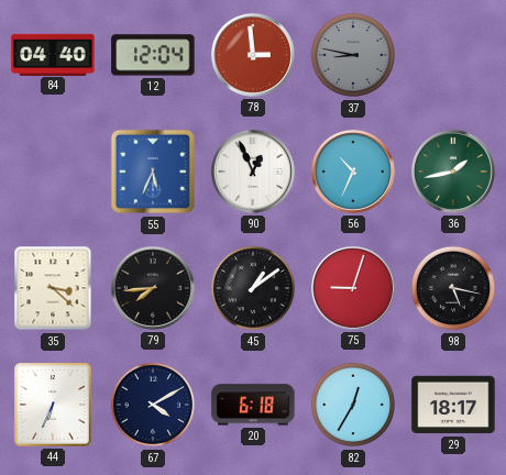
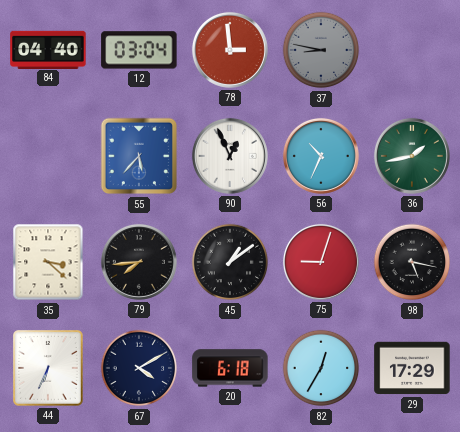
12: 12:04 -> 03:04
55: 5:34 -> 5:37
29: 18:17 -> 17:29
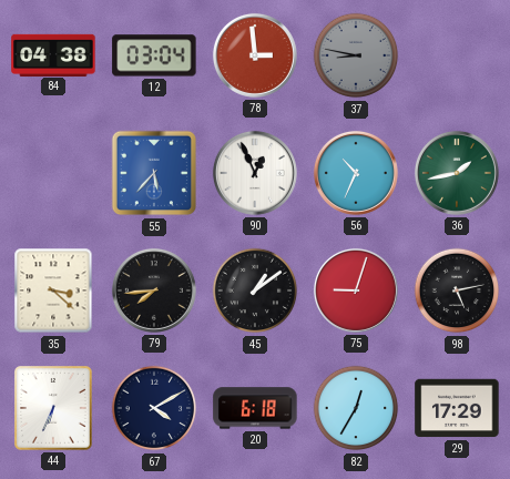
84: 04:40 -> 04:38
98: 5:17 -> 5:13
